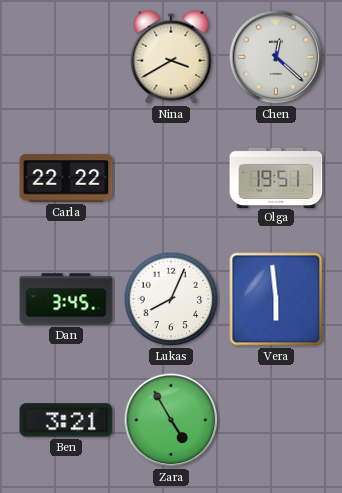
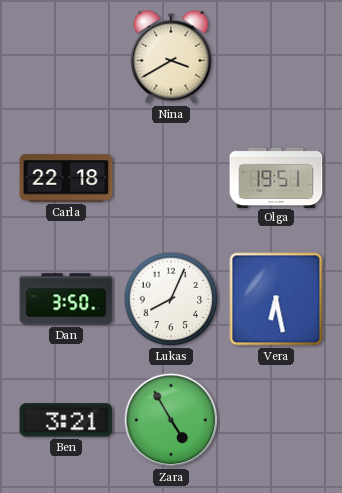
Chen: 12:22 -> none
Carla: 22:22 -> 22:18
Dan: 3:45 -> 3:50
Vera: 5:59 -> 6:28
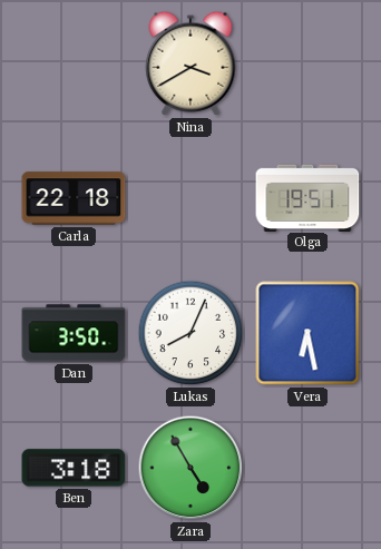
Ben: 3:21 -> 3:18
